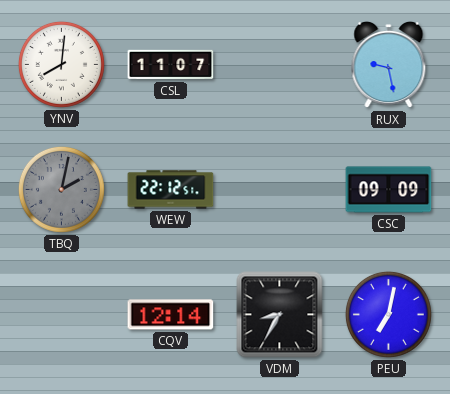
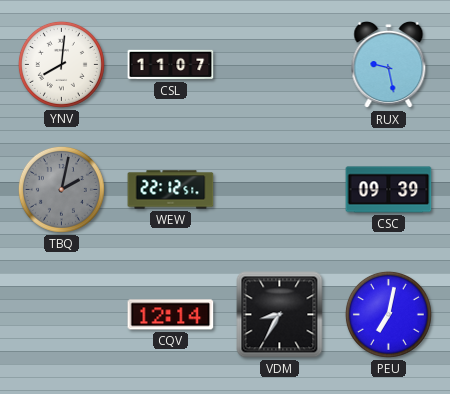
CSC: 09:09 -> 09:39
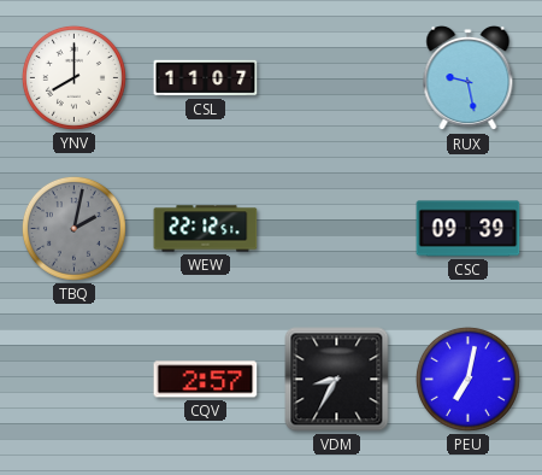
YNV: 8:01 -> 8:00
CQV: 12:14 -> 2:57
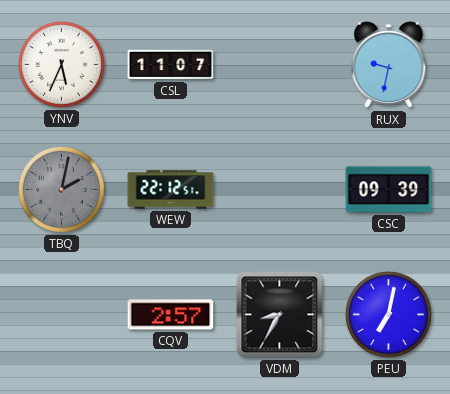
YNV: 8:00 -> 5:34
RUX: 9:28 -> 9:32
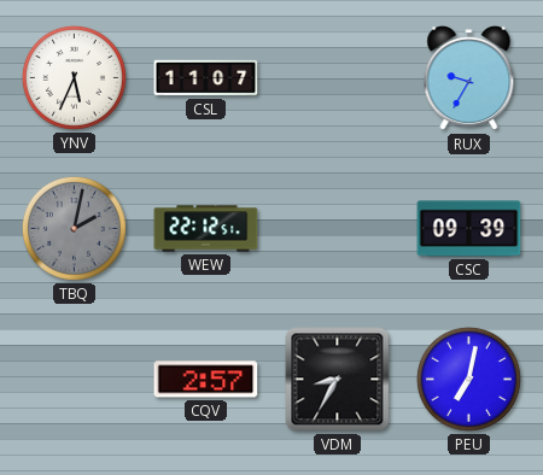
RUX: 9:32 -> 9:35
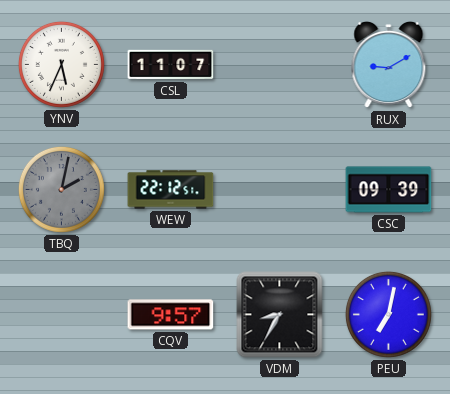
RUX: 9:35 -> 9:10
CQV: 2:57 -> 9:57
